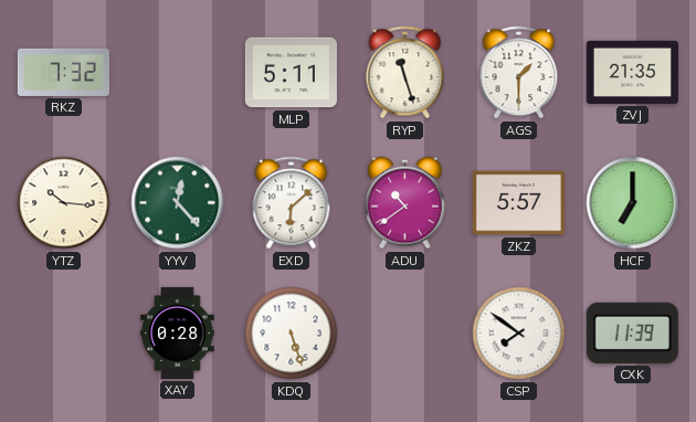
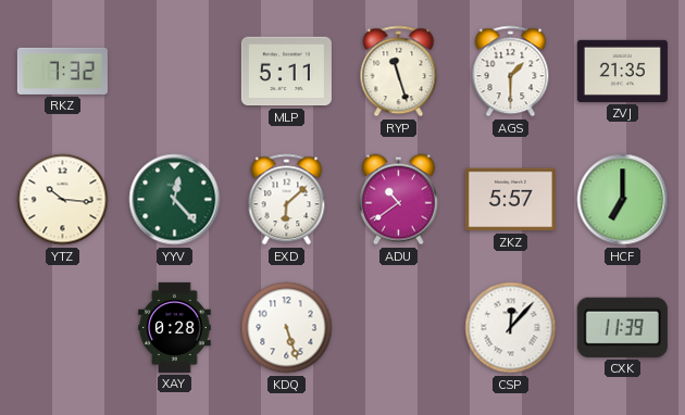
CSP: 7:51 -> 12:07
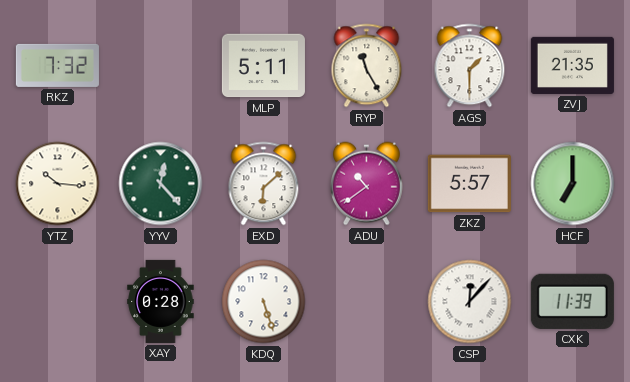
RYP: 11:27 -> 11:25
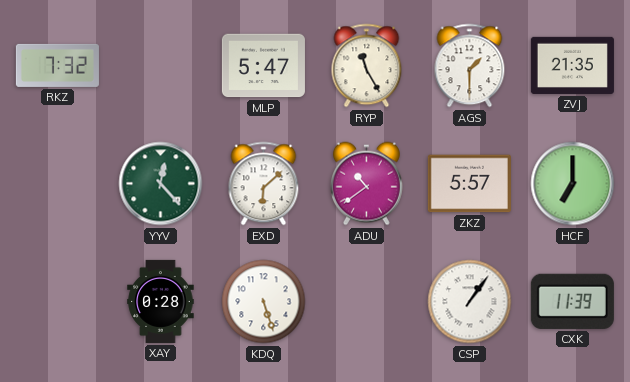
MLP: 5:11 -> 5:47
YTZ: 10:16 -> none
CSP: 12:07 -> 1:06
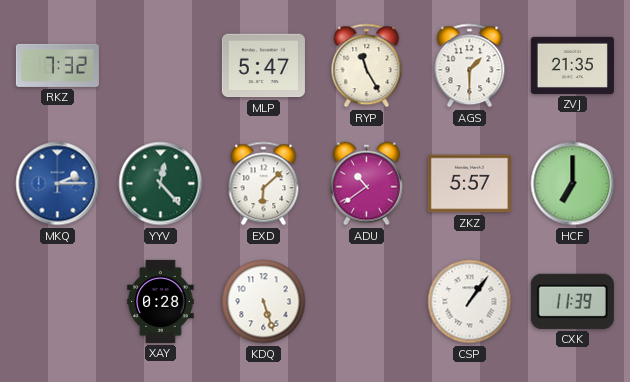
MKQ: none -> 2:15
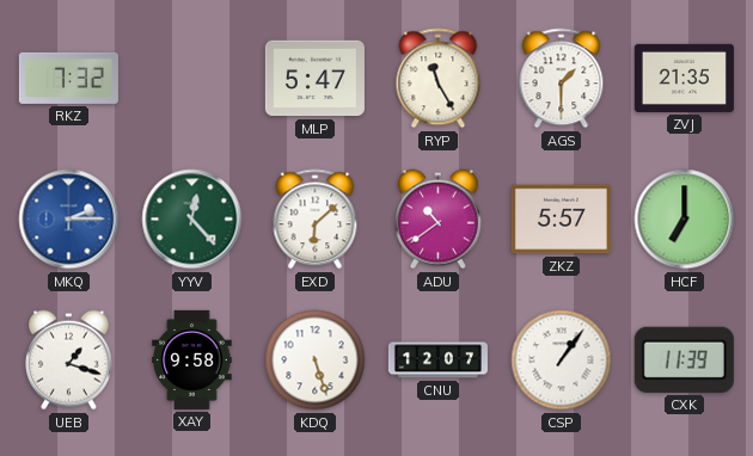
UEB: none -> 1:18
XAY: 0:28 -> 9:58
CNU: none -> 12:07
